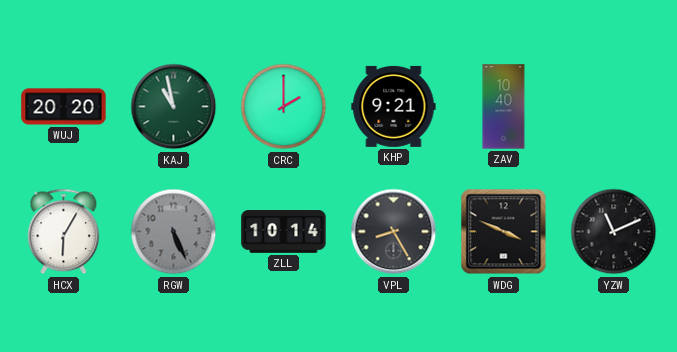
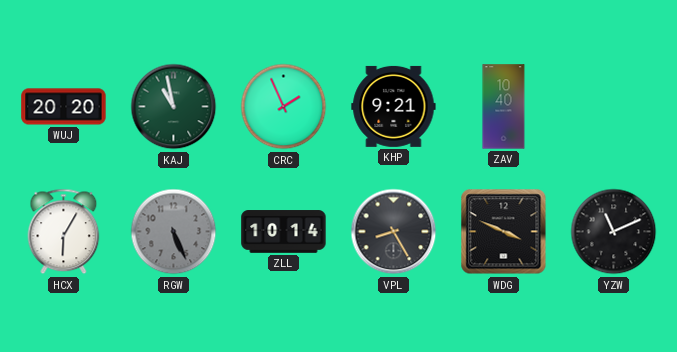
CRC: 2:00 -> 1:56
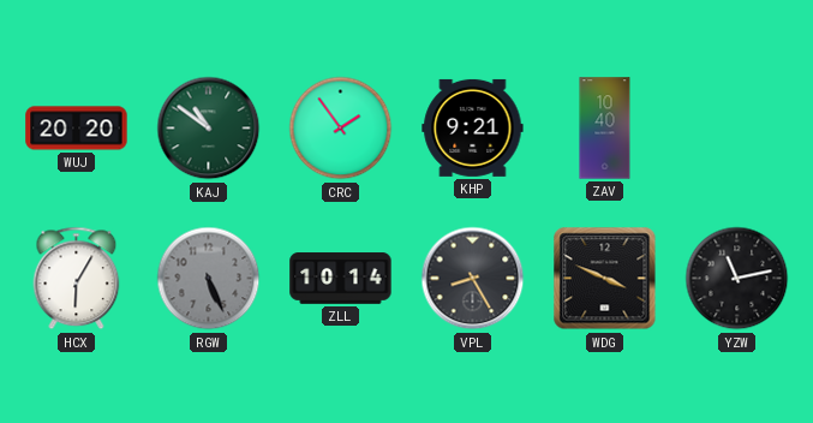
KAJ: 10:58 -> 10:51
CRC: 1:56 -> 1:54
YZW: 11:11 -> 11:13
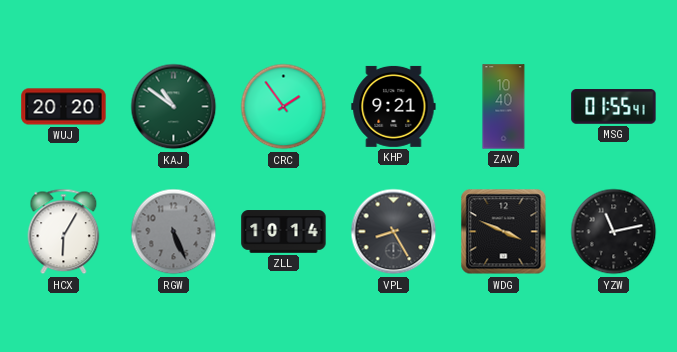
MSG: none -> 01:55
